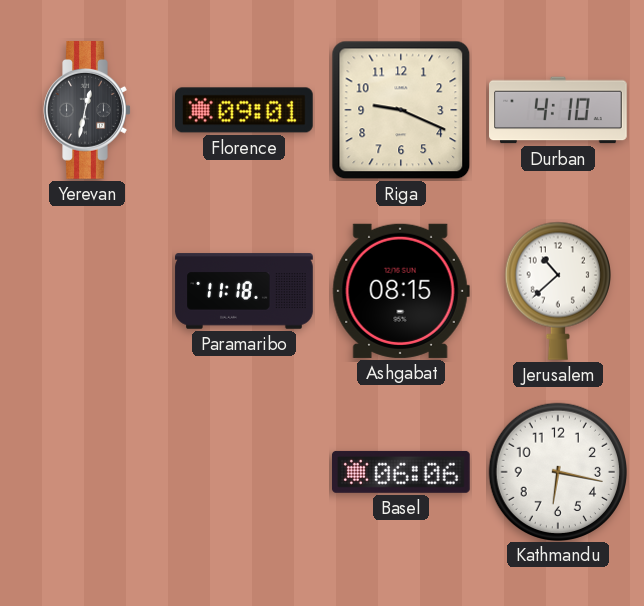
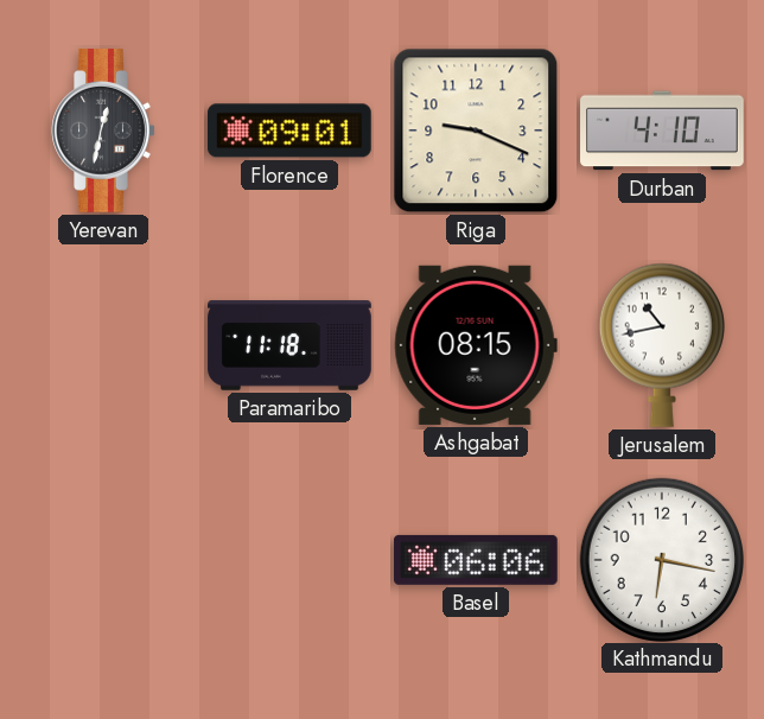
Jerusalem: 10:38 -> 10:43
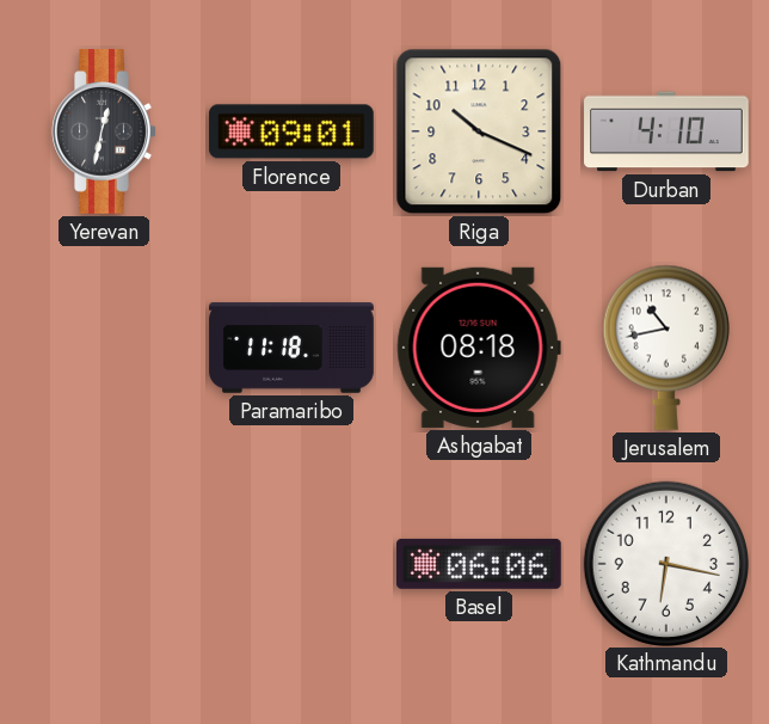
Riga: 9:19 -> 10:19
Ashgabat: 08:15 -> 08:18
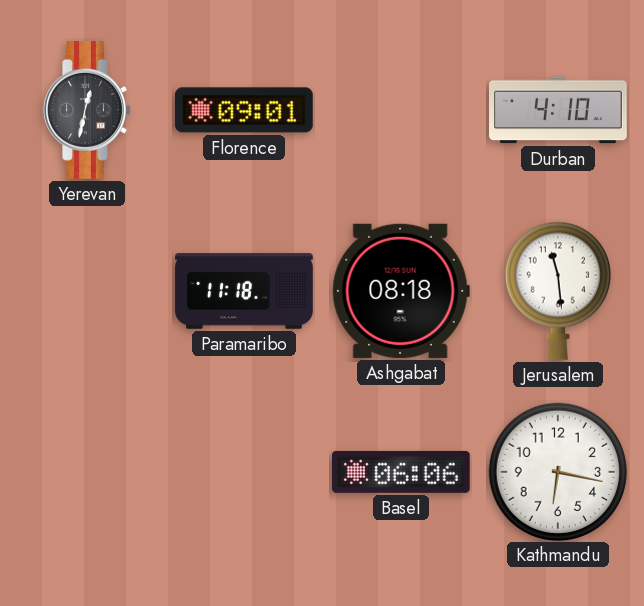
Riga: 10:19 -> none
Jerusalem: 10:43 -> 11:29
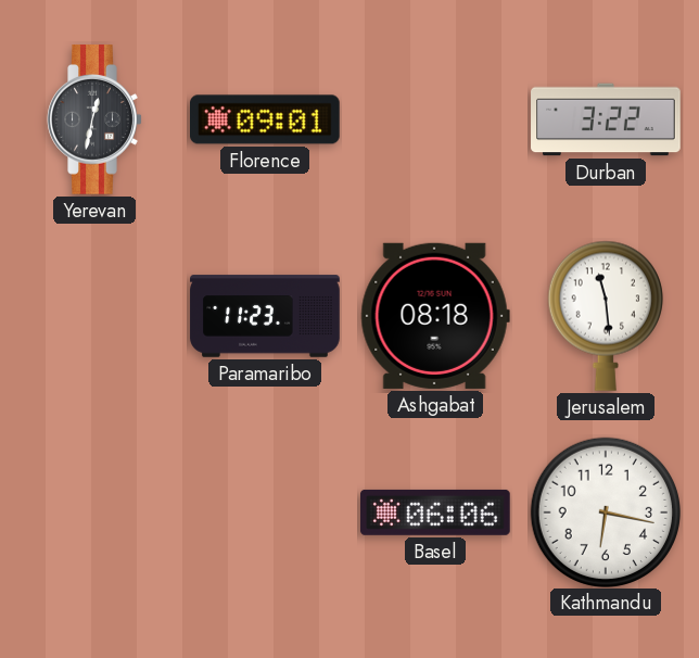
Durban: 4:10 -> 3:22
Paramaribo: 11:18 -> 11:23
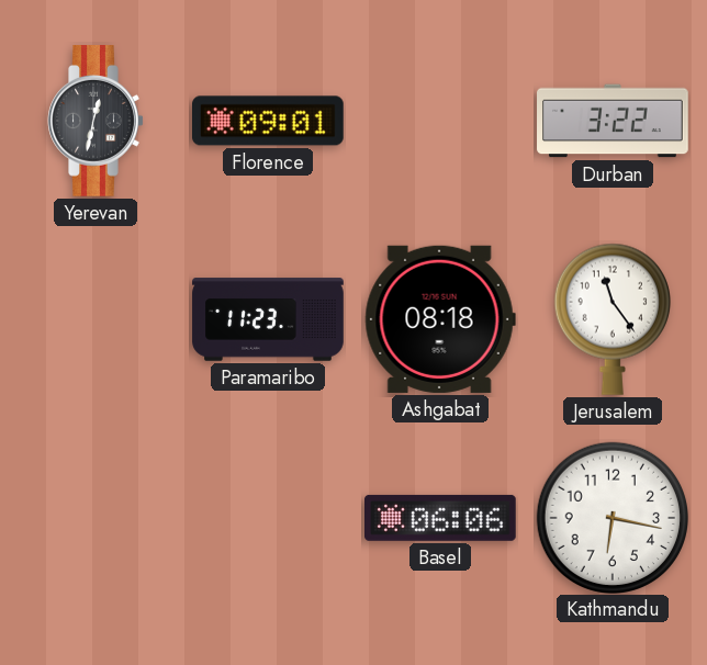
Jerusalem: 11:29 -> 11:24
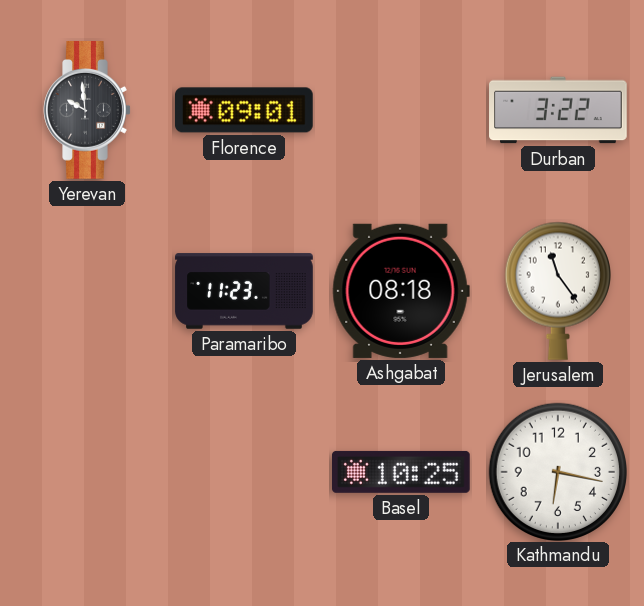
Yerevan: 12:32 -> 9:59
Basel: 06:06 -> 10:25
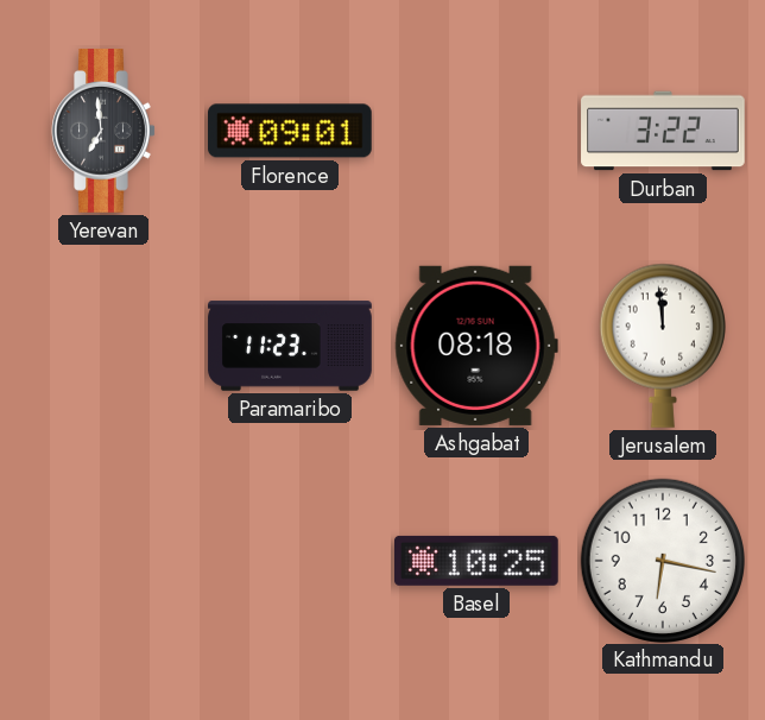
Yerevan: 9:59 -> 6:59
Jerusalem: 11:24 -> 11:59
